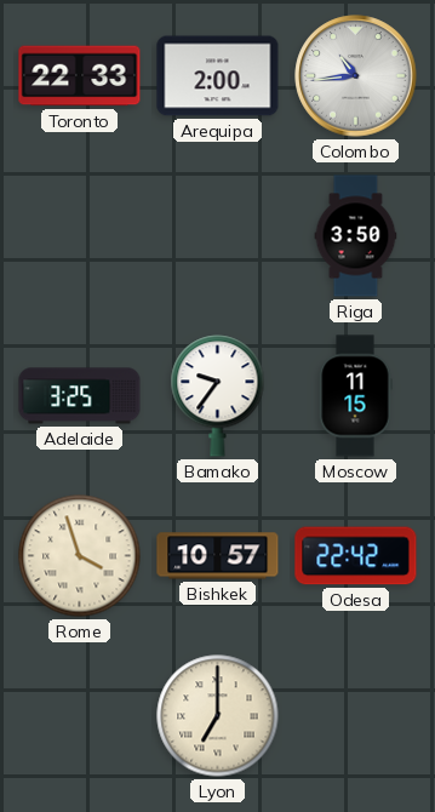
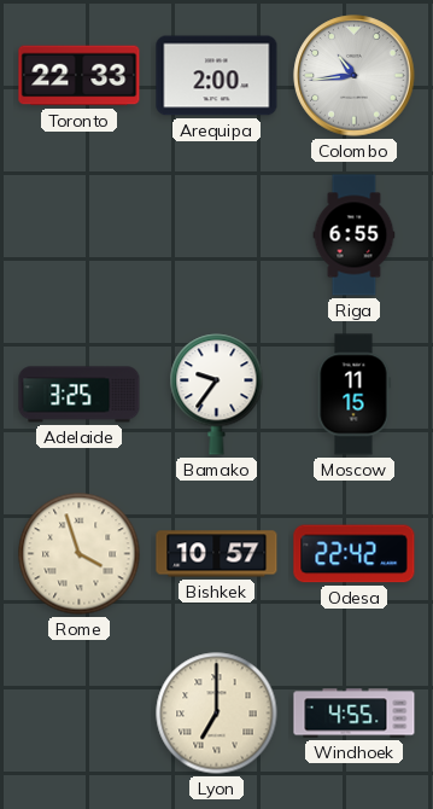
Riga: 3:50 -> 6:55
Windhoek: none -> 4:55
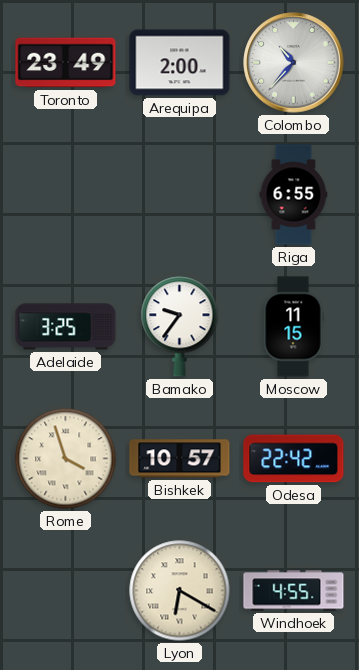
Toronto: 22:33 -> 23:49
Colombo: 10:44 -> 10:37
Lyon: 7:00 -> 6:20
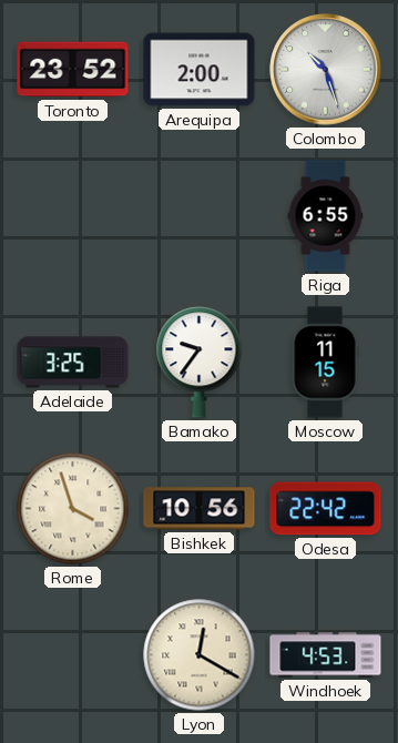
Toronto: 23:49 -> 23:52
Colombo: 10:37 -> 10:27
Bishkek: 10:57 -> 10:56
Lyon: 6:20 -> 12:20
Windhoek: 4:55 -> 4:53
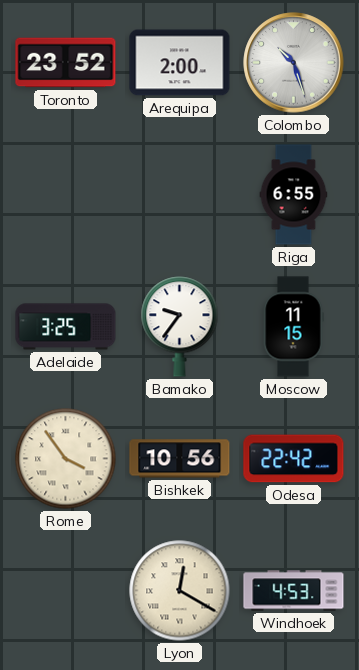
Rome: 3:57 -> 3:54
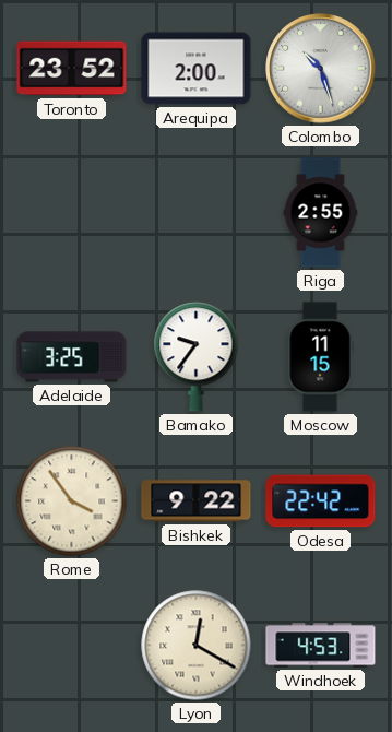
Riga: 6:55 -> 2:55
Bishkek: 10:56 -> 9:22
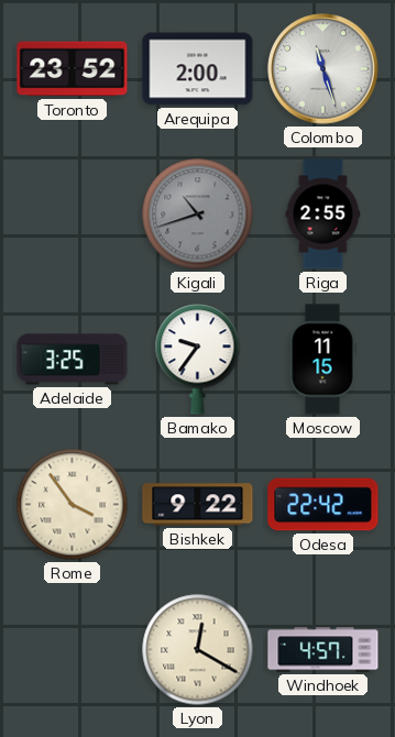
Colombo: 10:27 -> 11:27
Kigali: none -> 10:42
Windhoek: 4:53 -> 4:57
